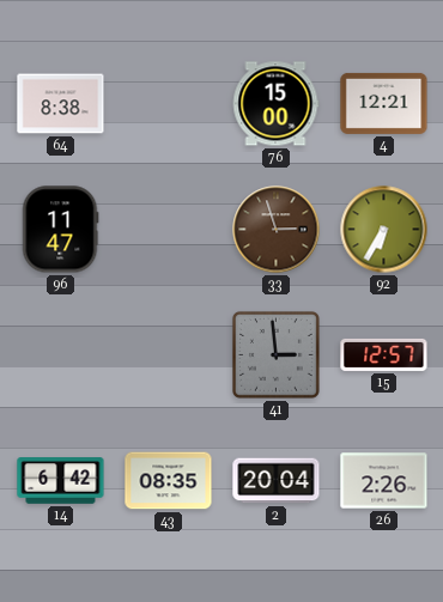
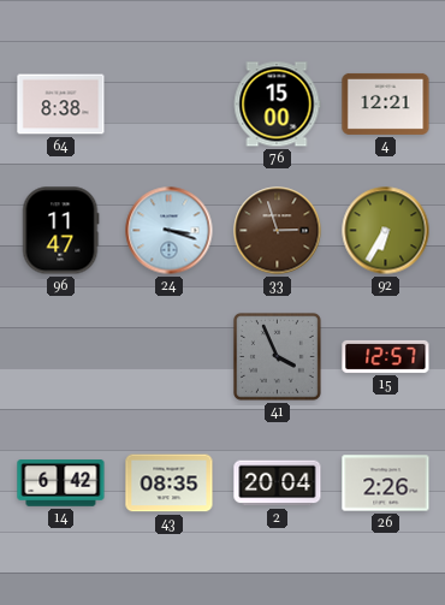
24: none -> 3:18
41: 2:59 -> 3:56
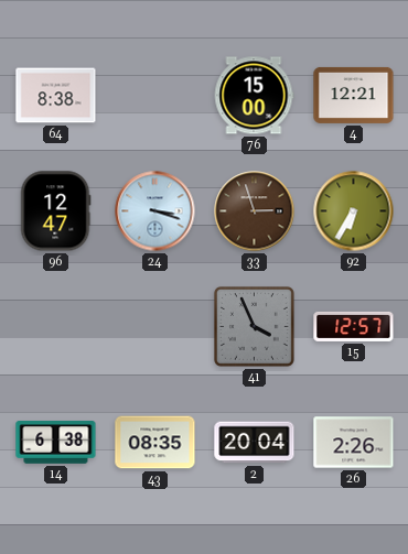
96: 11:47 -> 12:47
14: 6:42 -> 6:38
